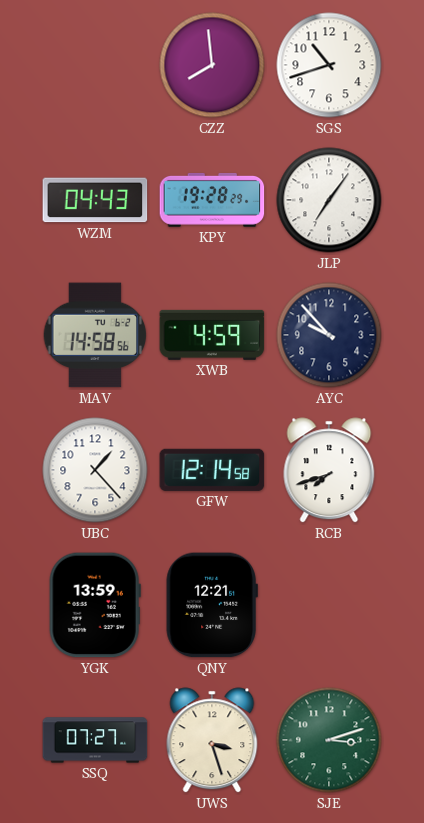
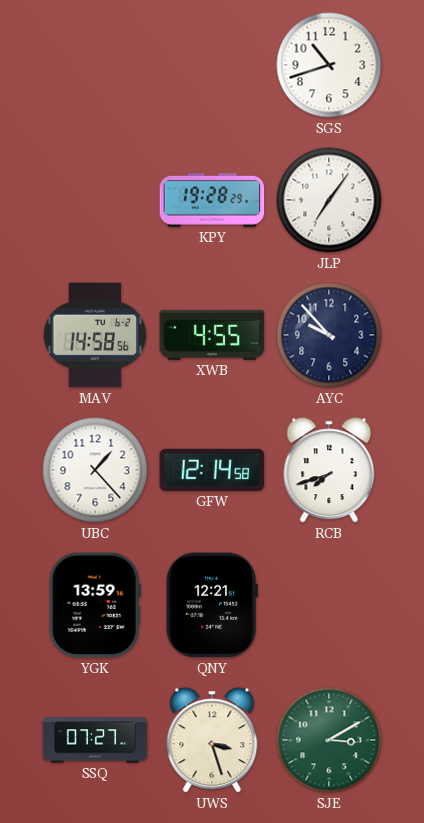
CZZ: 7:59 -> none
WZM: 04:43 -> none
XWB: 4:59 -> 4:55
SJE: 3:12 -> 3:10
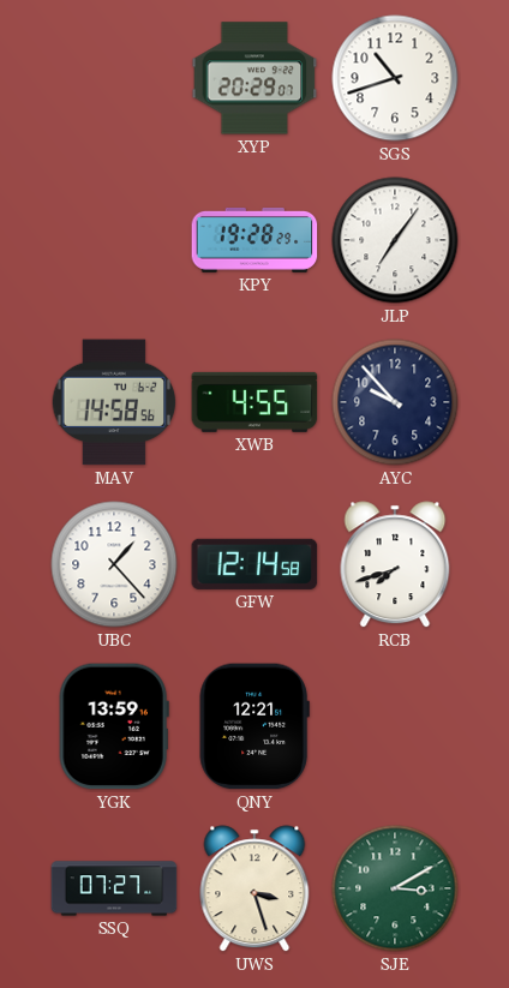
XYP: none -> 20:29
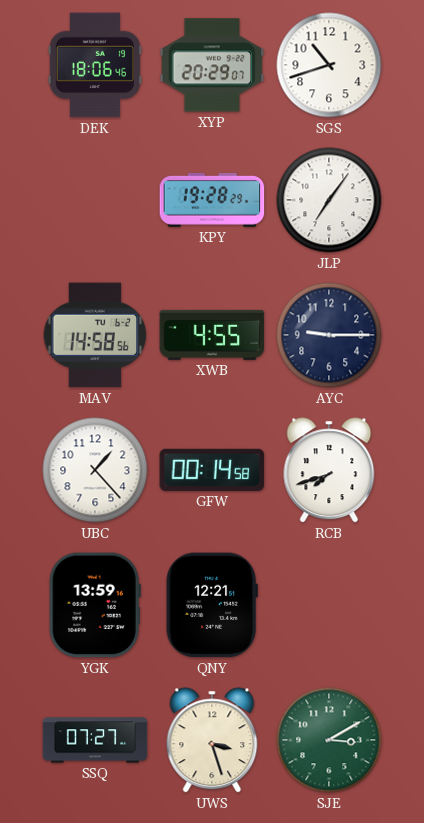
DEK: none -> 18:06
AYC: 9:53 -> 9:15
GFW: 12:14 -> 00:14
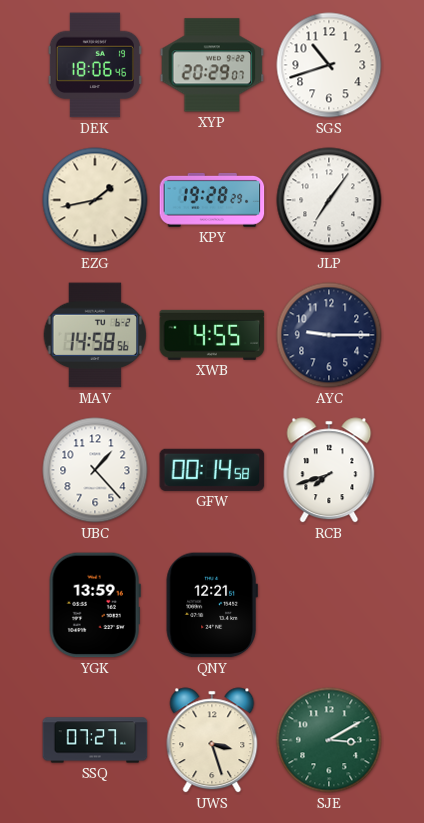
EZG: none -> 1:43
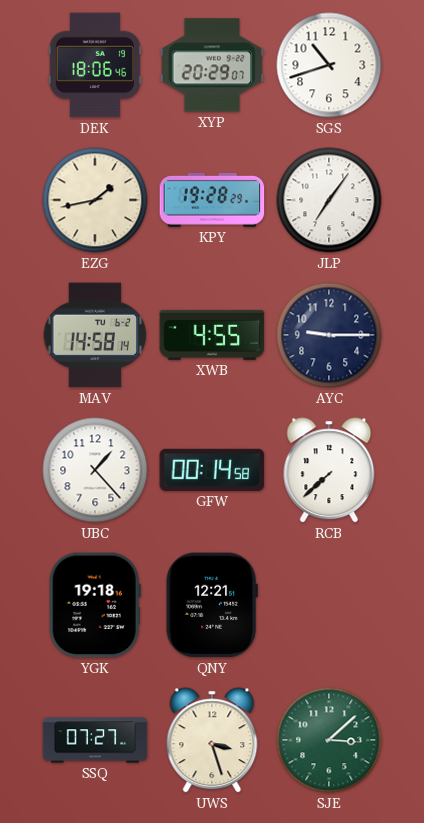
MAV: 14:58:56 -> 14:58:14
RCB: 7:42 -> 7:38
YGK: 13:59 -> 19:18
SJE: 3:10 -> 3:08
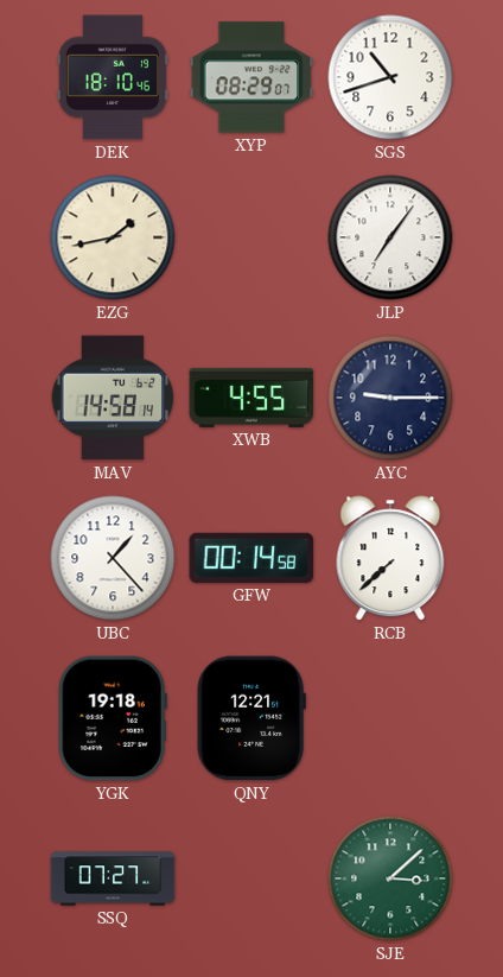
DEK: 18:06 -> 18:10
XYP: 20:29 -> 08:29
KPY: 19:28 -> none
UWS: 3:27 -> none
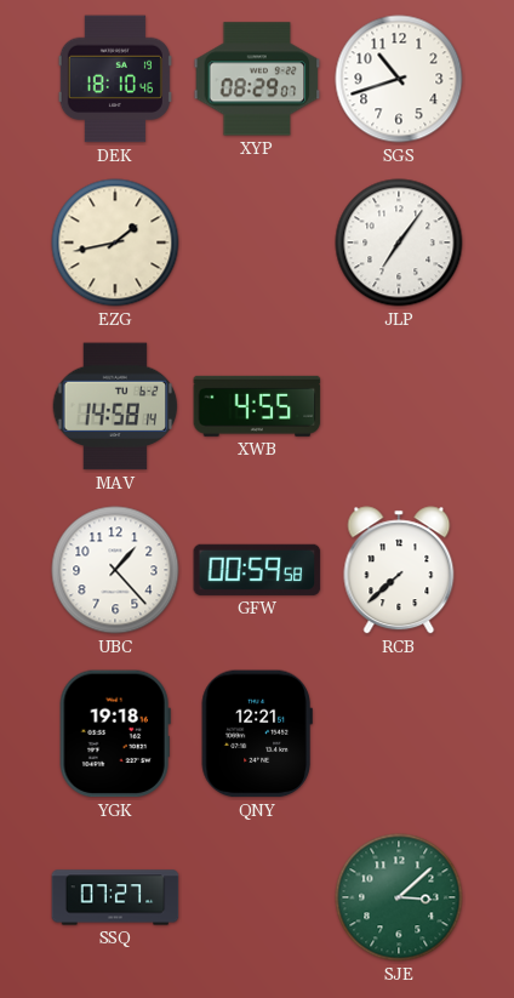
AYC: 9:15 -> none
GFW: 00:14 -> 00:59
